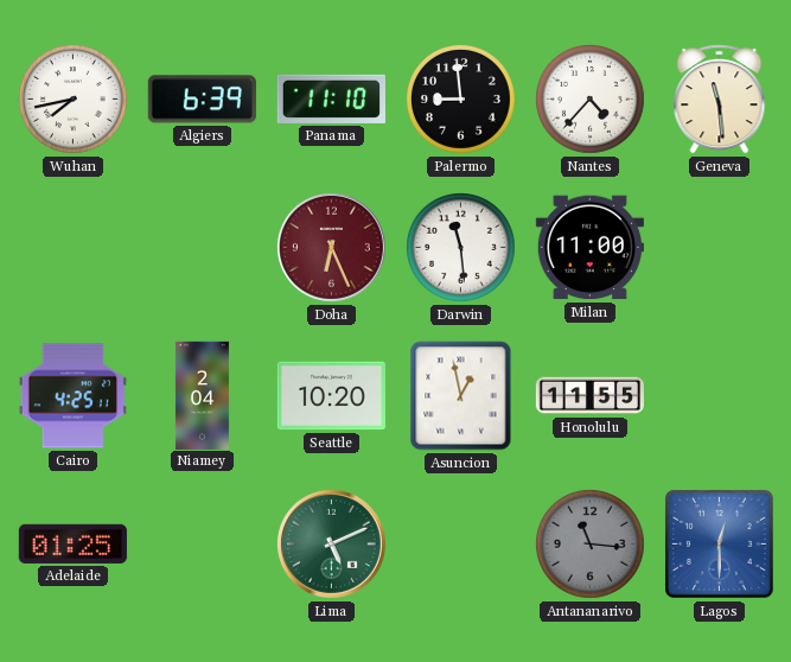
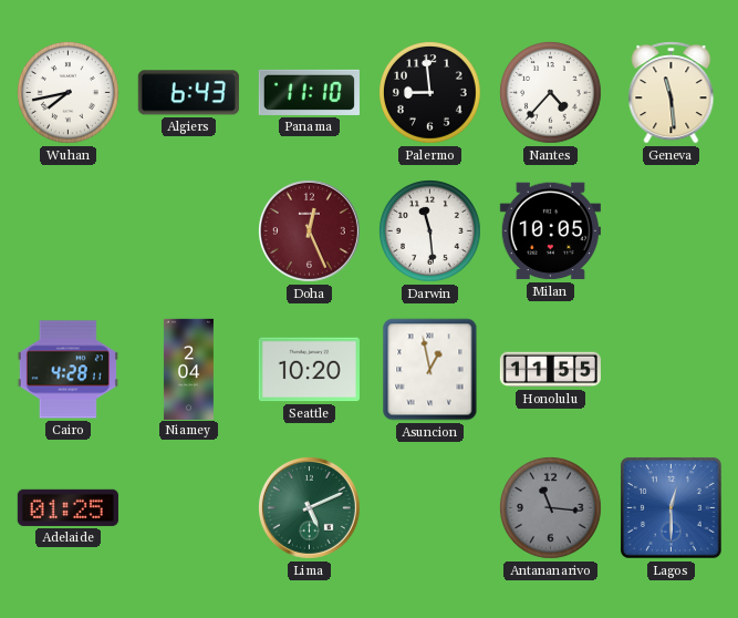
Algiers: 6:39 -> 6:43
Doha: 6:26 -> 12:26
Milan: 11:00 -> 10:05
Cairo: 4:25 -> 4:28
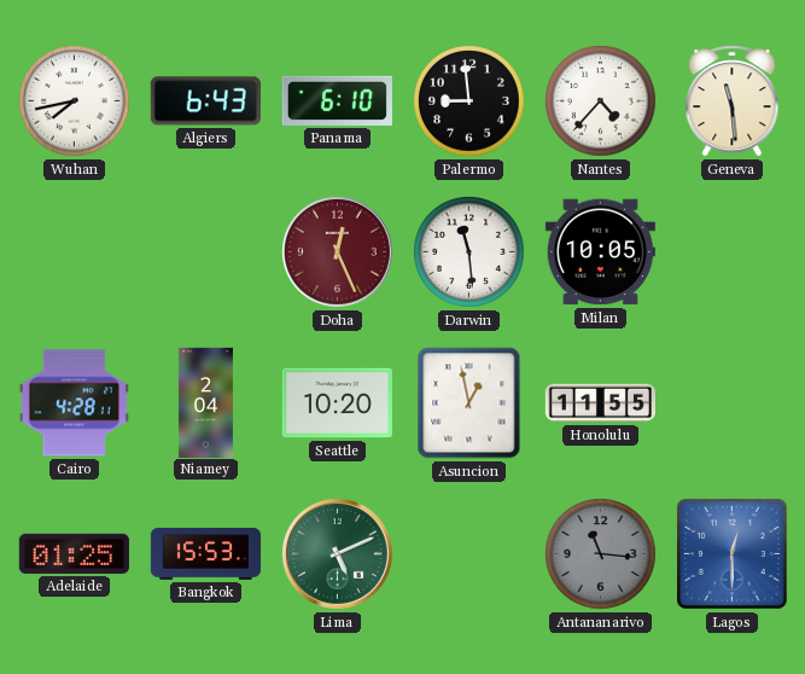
Panama: 11:10 -> 6:10
Bangkok: none -> 15:53
